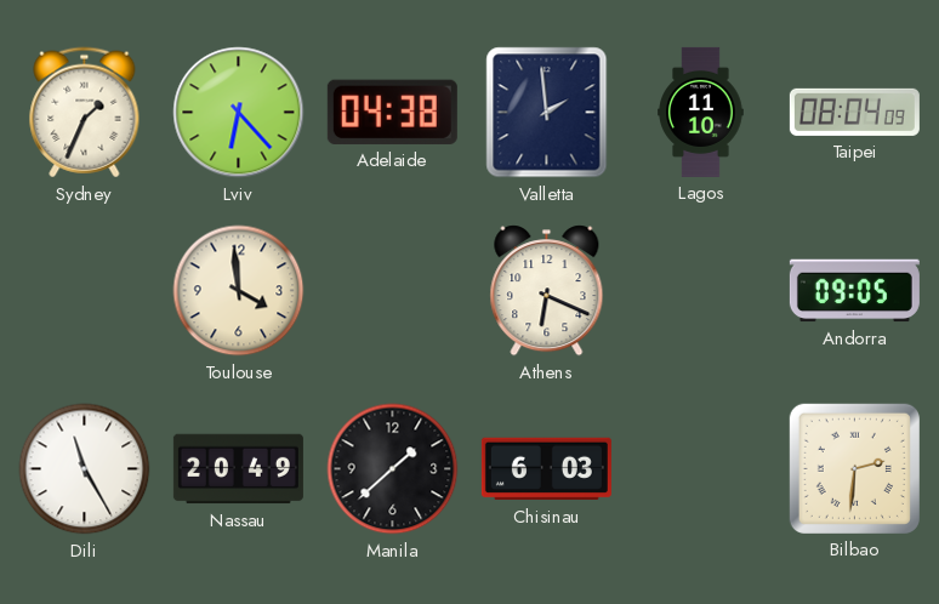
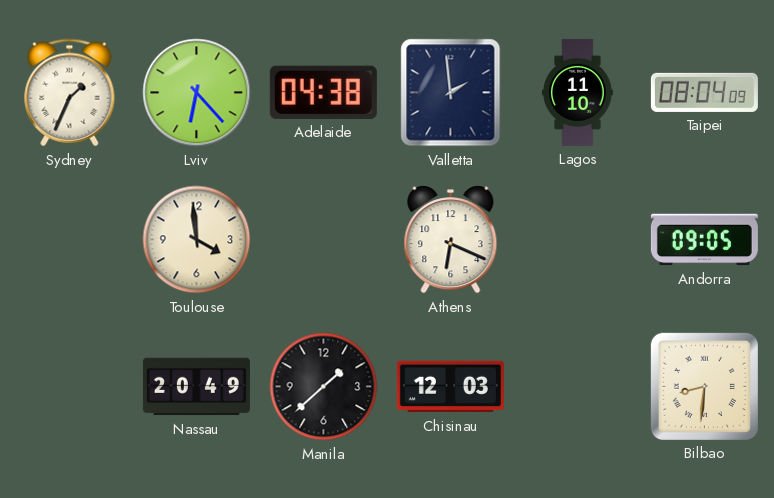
Dili: 11:25 -> none
Chisinau: 6:03 -> 12:03
Bilbao: 2:31 -> 8:31
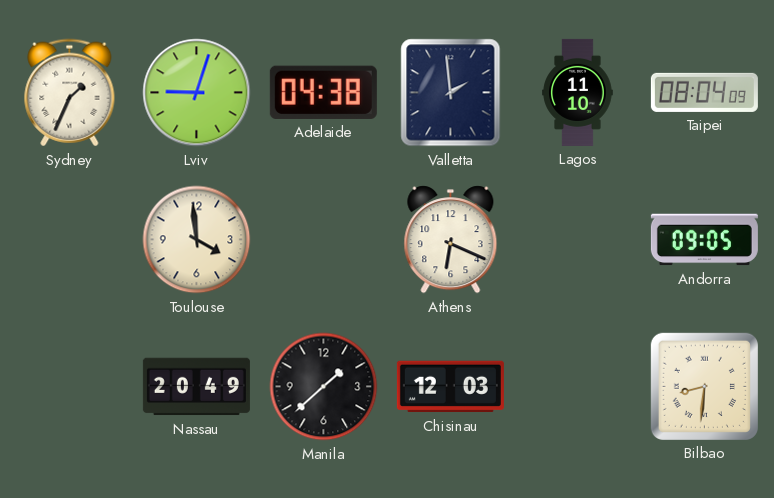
Lviv: 6:23 -> 9:03
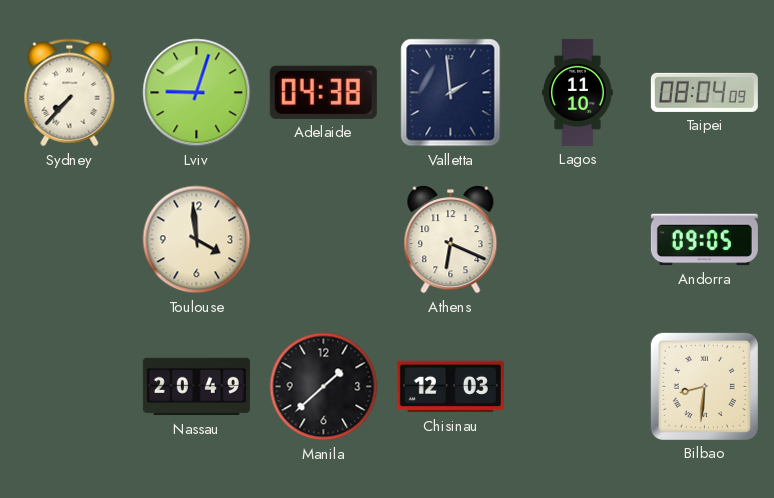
Sydney: 1:34 -> 7:37
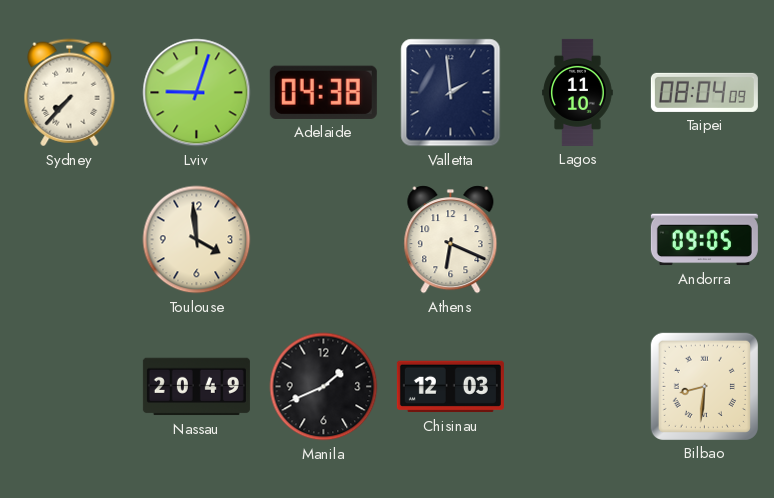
Manila: 1:38 -> 1:41
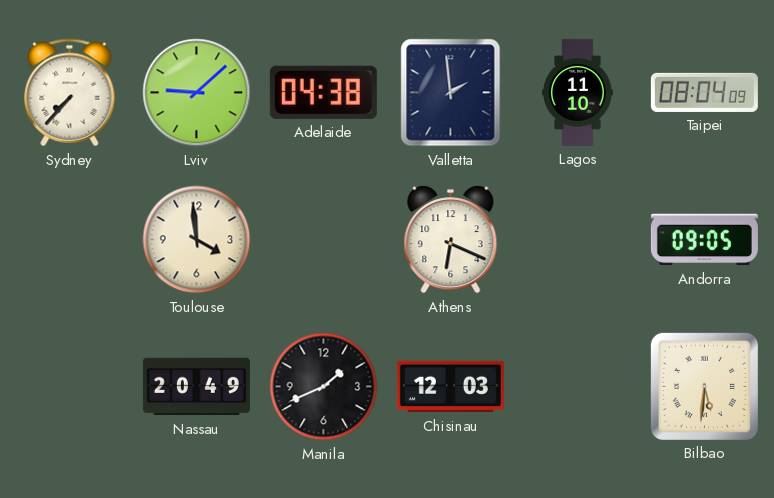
Lviv: 9:03 -> 9:08
Bilbao: 8:31 -> 5:31
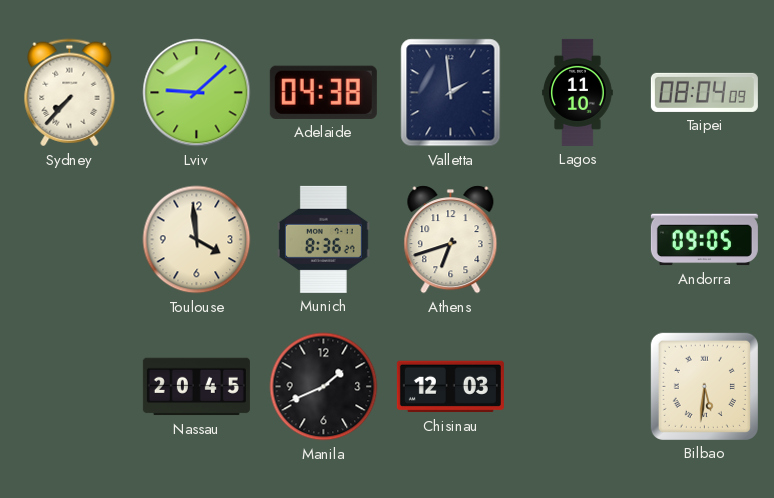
Munich: none -> 8:36
Athens: 6:19 -> 6:42
Nassau: 20:49 -> 20:45
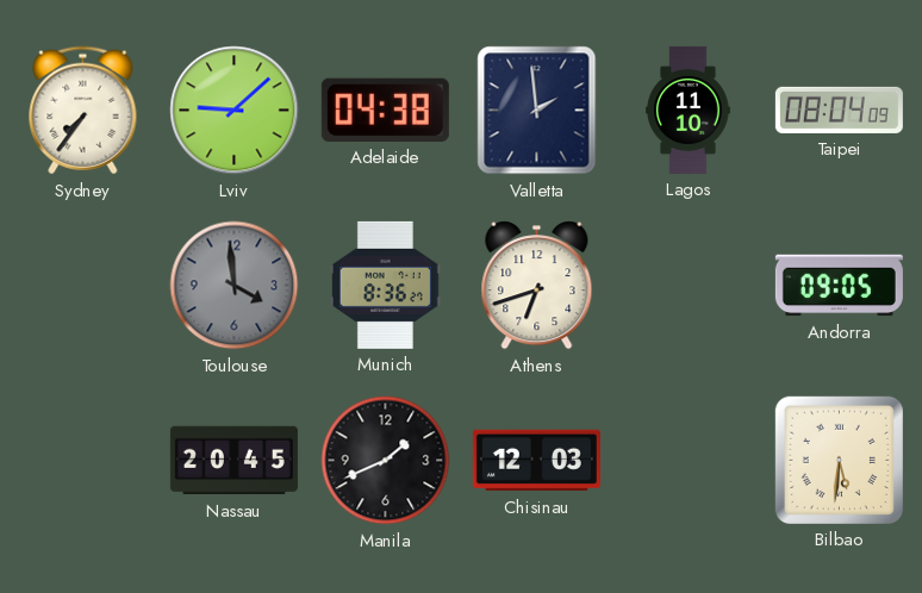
Sydney: 7:37 -> 7:36
Toulouse dial: cream -> grey
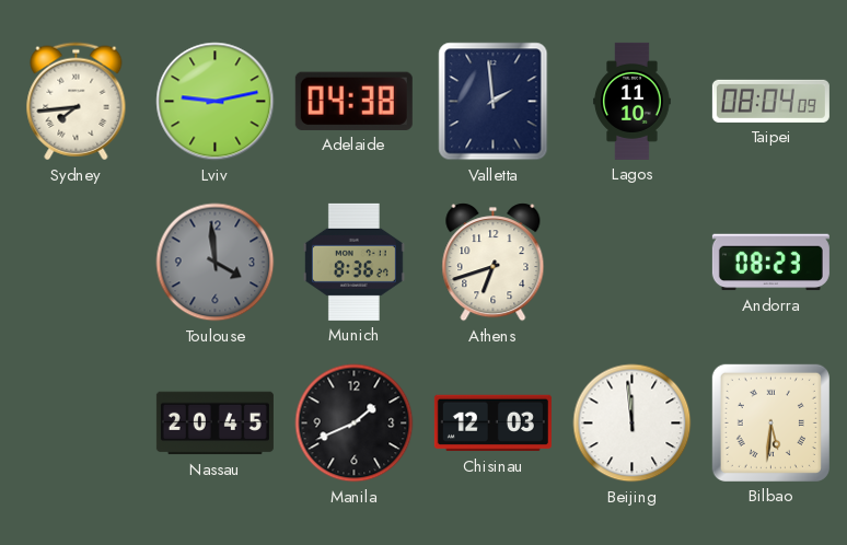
Sydney: 7:36 -> 7:44
Lviv: 9:08 -> 9:13
Andorra: 09:05 -> 08:23
Beijing: none -> 11:59
